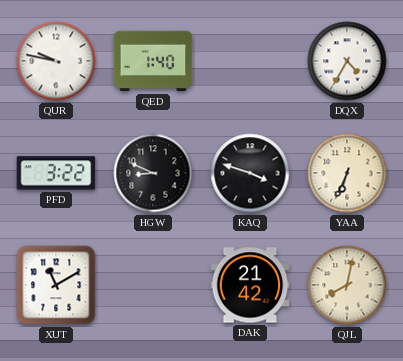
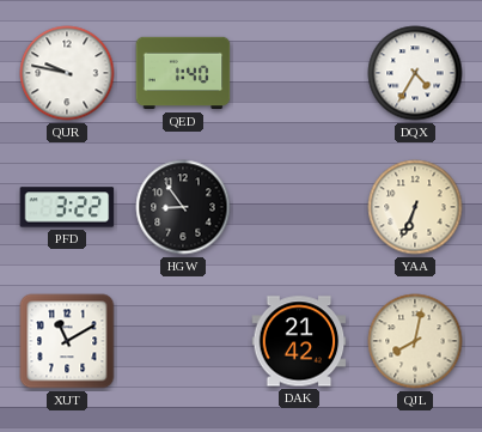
HGW: 8:49 -> 8:54
KAQ: 3:48 -> none
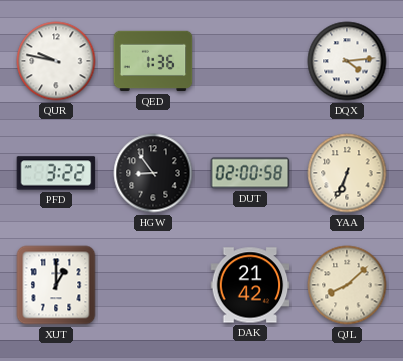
QED: 1:40 -> 1:36
DQX: 4:35 -> 4:14
DUT: none -> 02:00
XUT: 11:10 -> 1:00
QJL: 8:02 -> 8:08
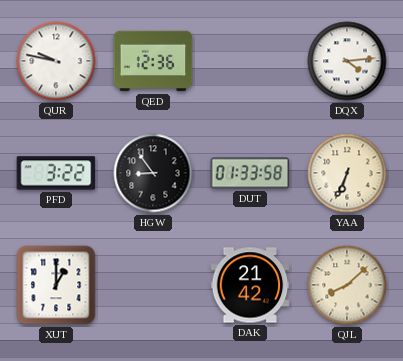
QED: 1:36 -> 12:36
DUT: 02:00 -> 01:33
